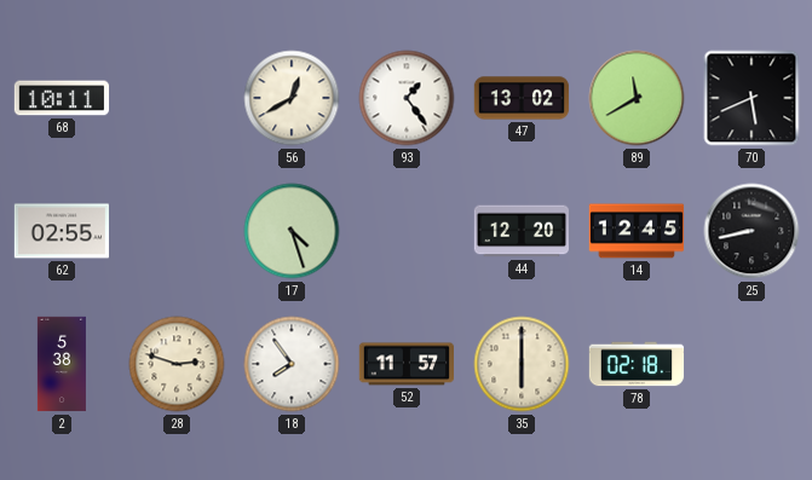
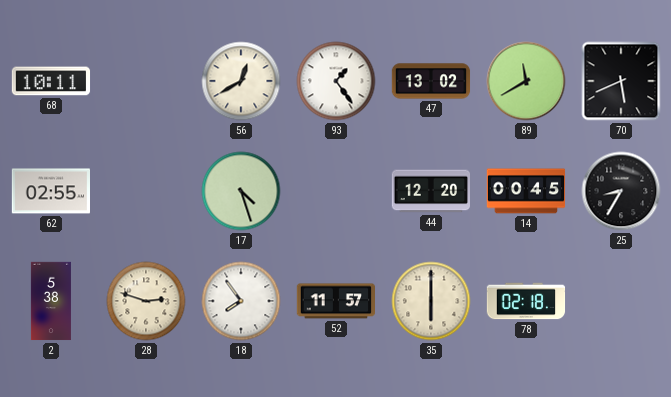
14: 12:45 -> 00:45
25: 8:43 -> 8:35
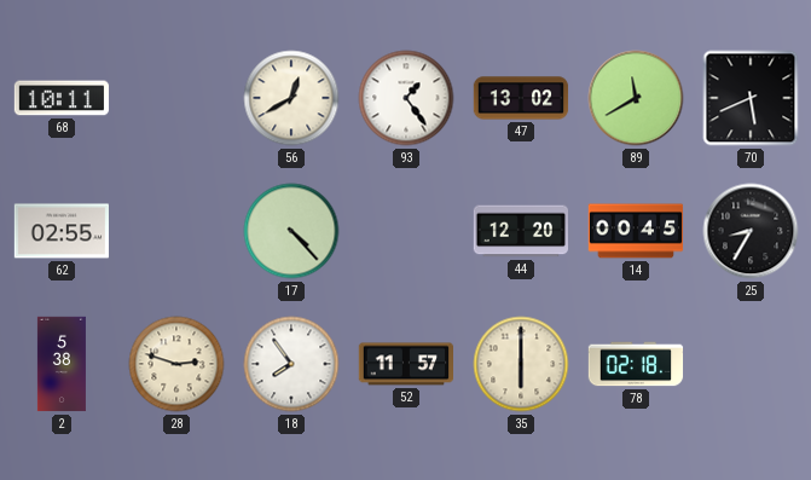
17: 4:27 -> 4:23
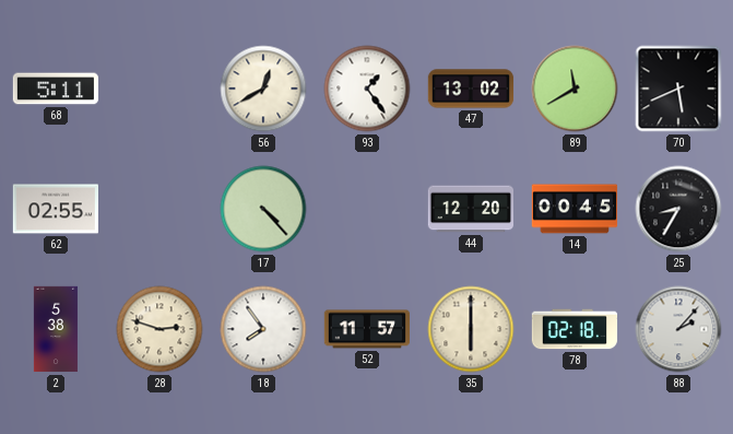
68: 10:11 -> 5:11
88: none -> 2:07
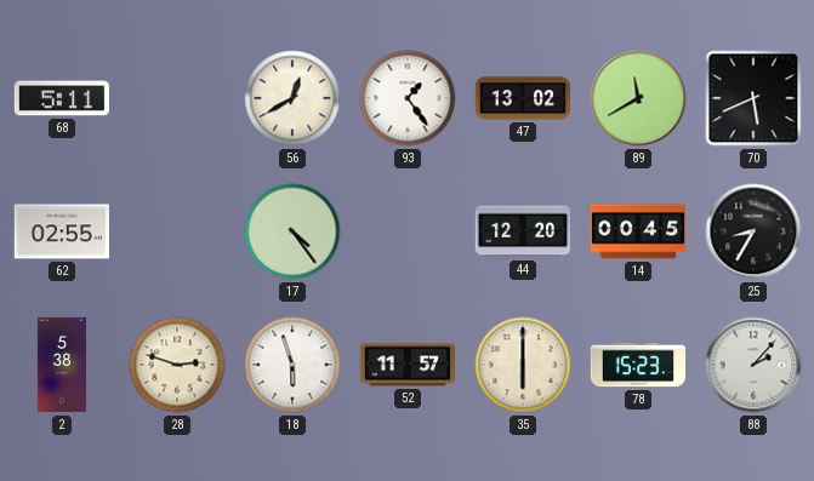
17: 4:23 -> 4:24
18: 7:54 -> 5:57
78: 02:18 -> 15:23
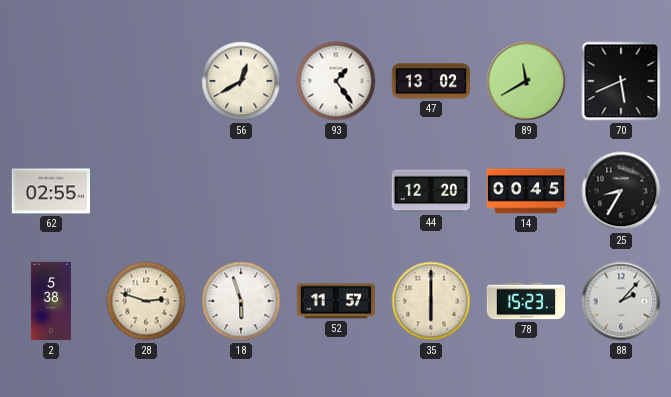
68: 5:11 -> none
17: 4:24 -> none
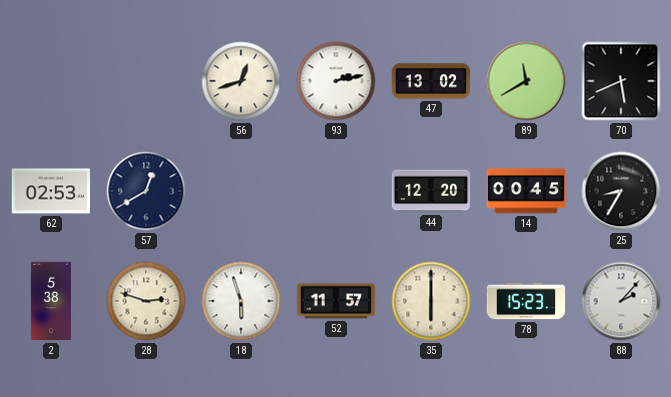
56: 12:40 -> 12:42
93: 1:24 -> 2:13
62: 02:55 -> 02:53
57: none -> 12:40
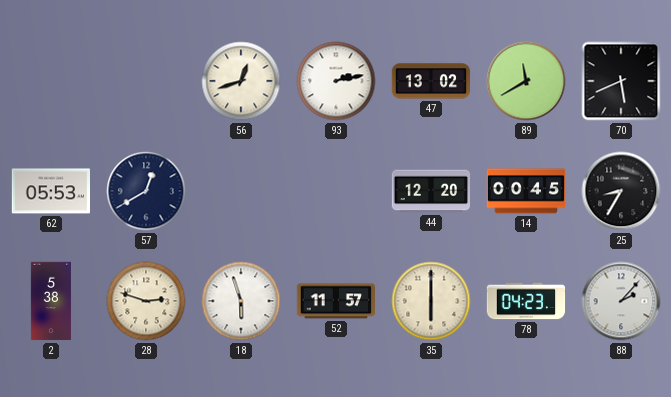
62: 02:53 -> 05:53
78: 15:23 -> 04:23
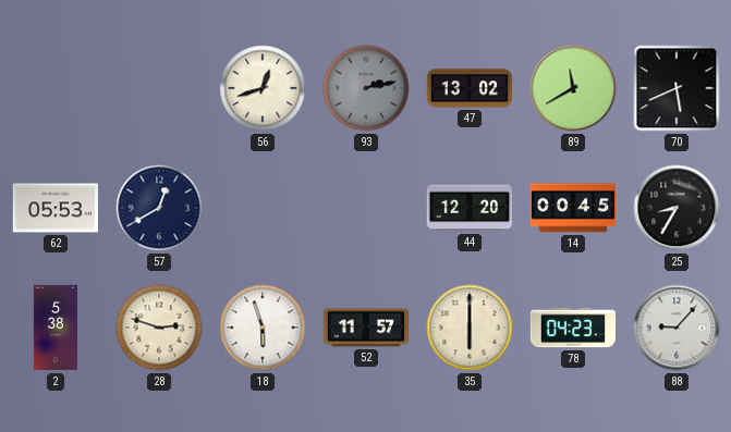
93 dial: white -> grey
88: 2:07 -> 9:07
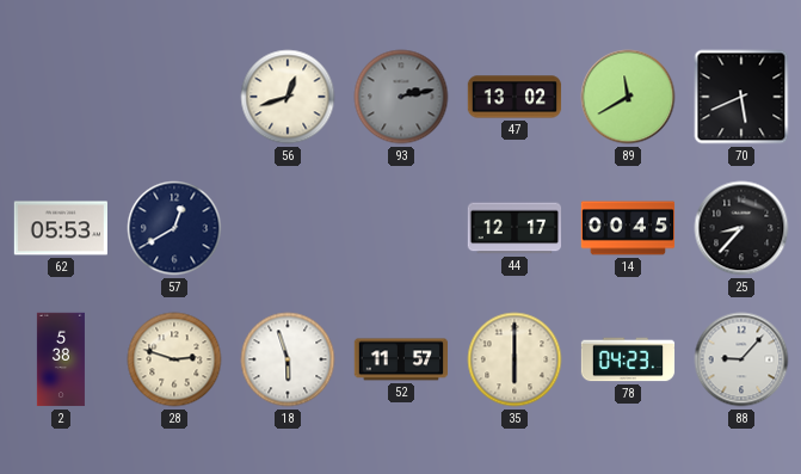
44: 12:20 -> 12:17
25: 8:35 -> 8:37
